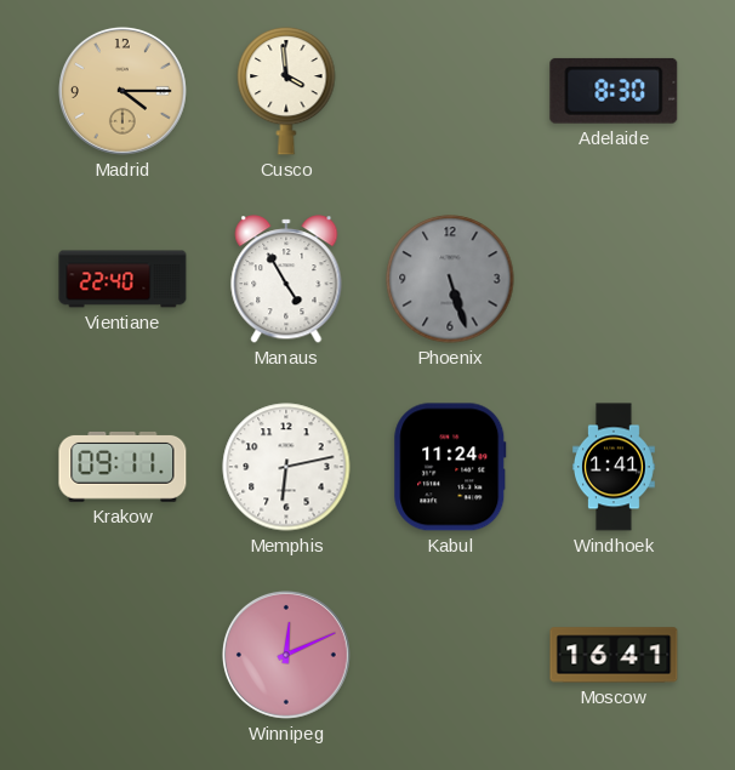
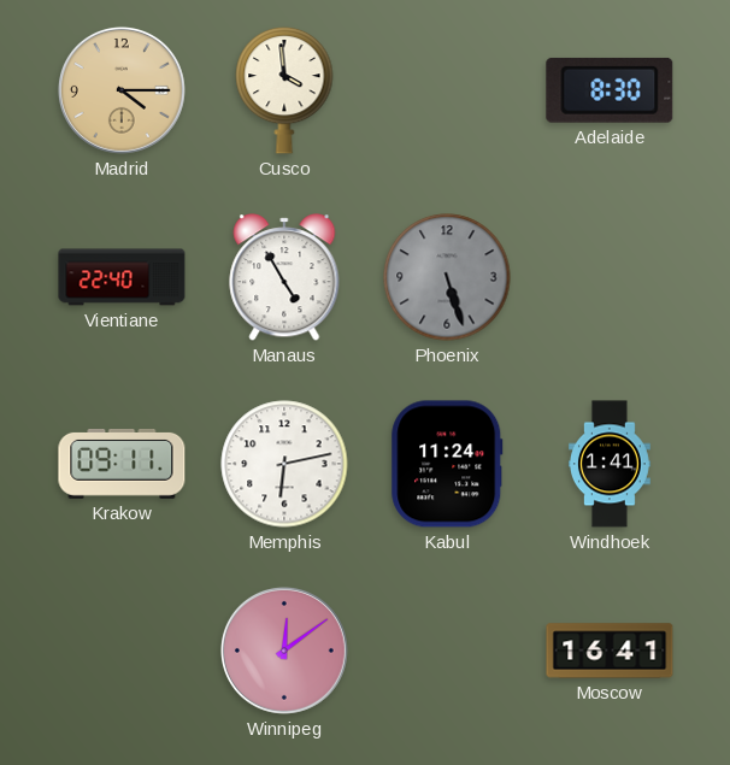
Winnipeg: 12:11 -> 12:09
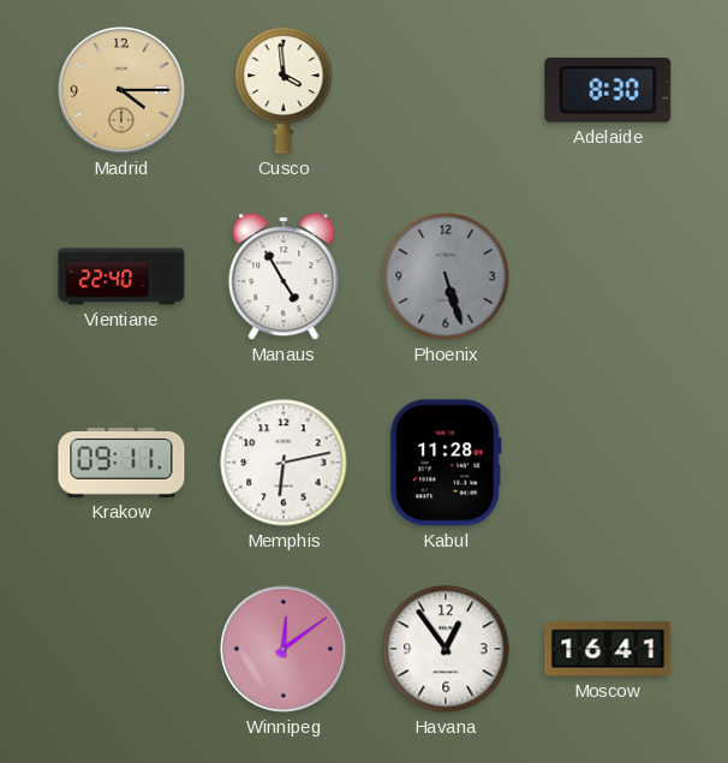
Kabul: 11:24 -> 11:28
Windhoek: 1:41 -> none
Havana: none -> 12:54
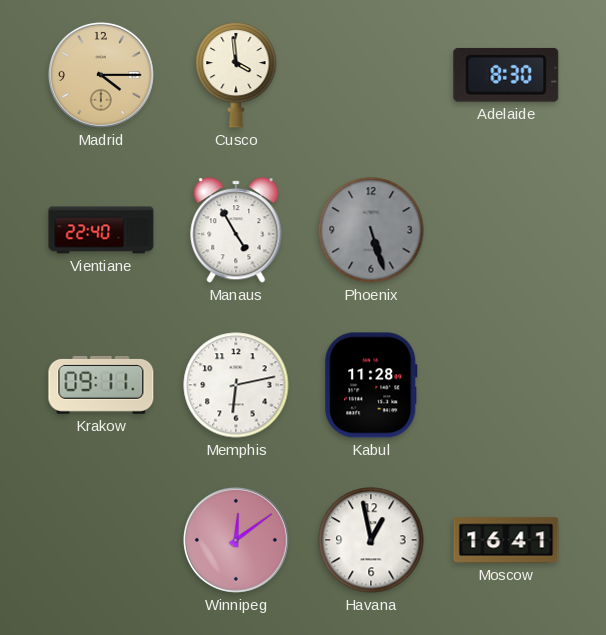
Havana: 12:54 -> 12:58
